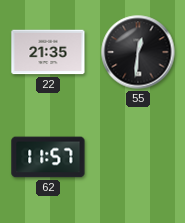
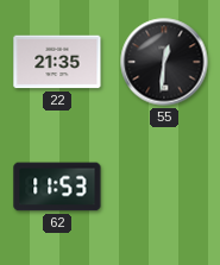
62: 11:57 -> 11:53
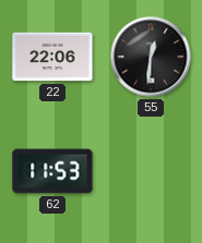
22: 21:35 -> 22:06
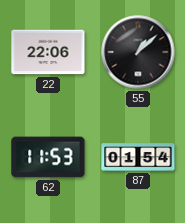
55: 12:31 -> 1:08
87: none -> 01:54
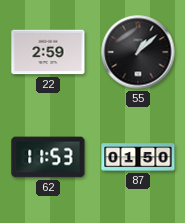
22: 22:06 -> 2:59
87: 01:54 -> 01:50
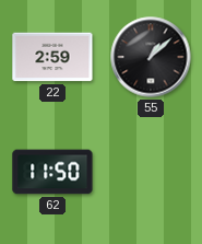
62: 11:53 -> 11:50
87: 01:50 -> none
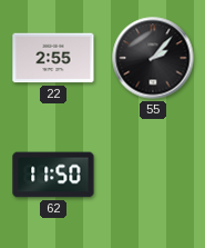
22: 2:59 -> 2:55
55: 1:08 -> 2:07
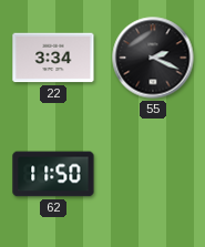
22: 2:55 -> 3:34
55: 2:07 -> 2:19
